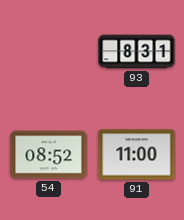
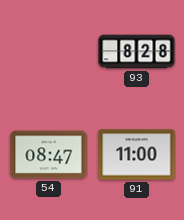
93: 8:31 -> 8:28
54: 08:52 -> 08:47
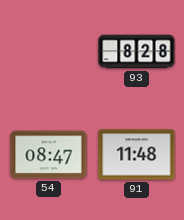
91: 11:00 -> 11:48
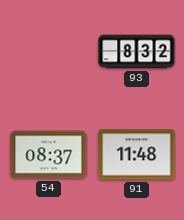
93: 8:28 -> 8:32
54: 08:47 -> 08:37
